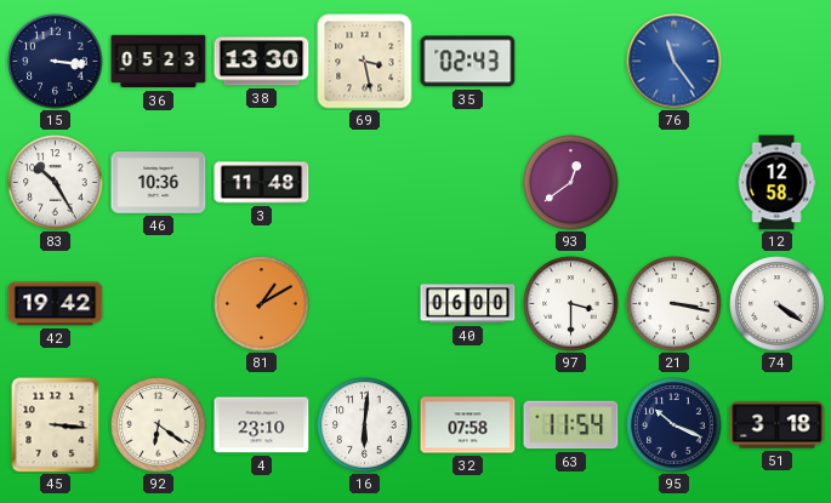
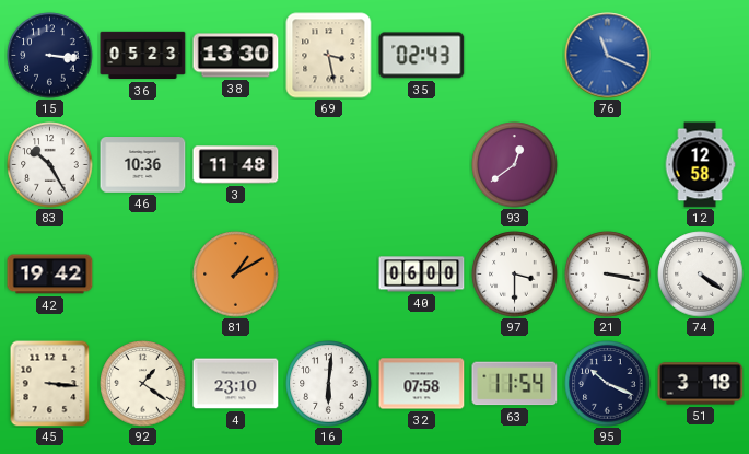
76: 11:24 -> 11:19
92: 6:21 -> 1:21
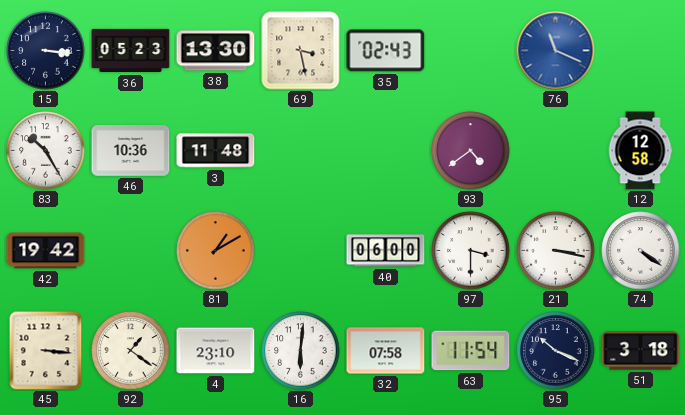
93: 12:39 -> 4:39
